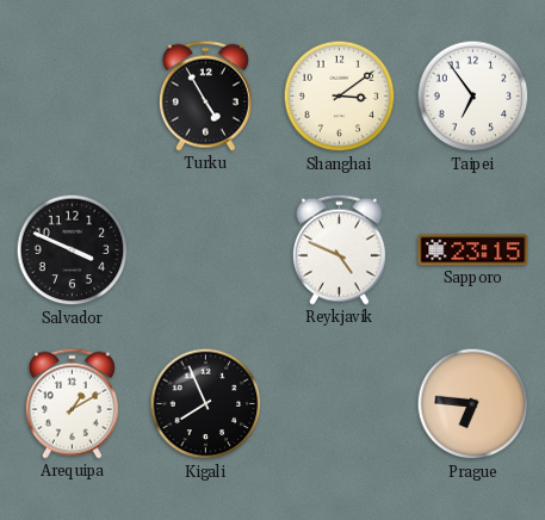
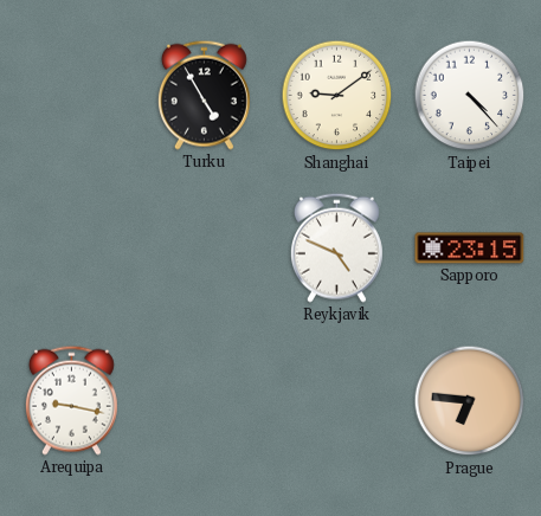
Shanghai: 3:09 -> 9:09
Taipei: 6:54 -> 4:23
Salvador: 3:49 -> none
Arequipa: 1:10 -> 9:17
Kigali: 7:56 -> none
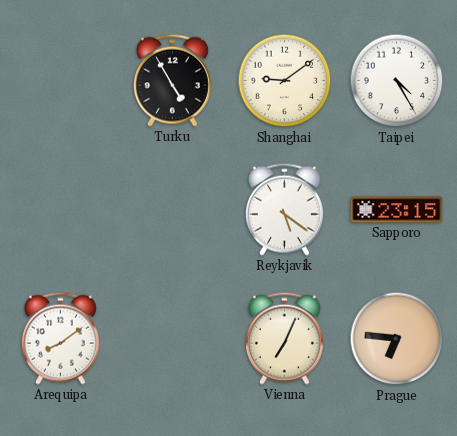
Taipei: 4:23 -> 4:25
Reykjavik: 4:49 -> 5:21
Arequipa: 9:17 -> 8:09
Vienna: none -> 7:04
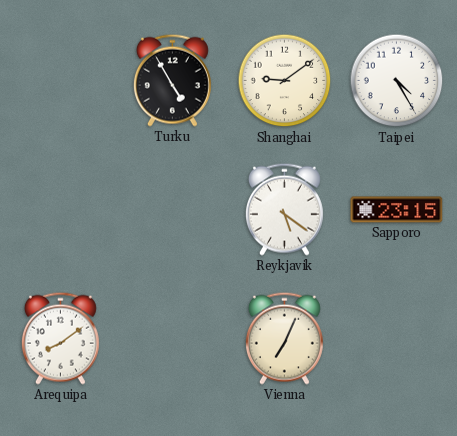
Prague: 6:46 -> none
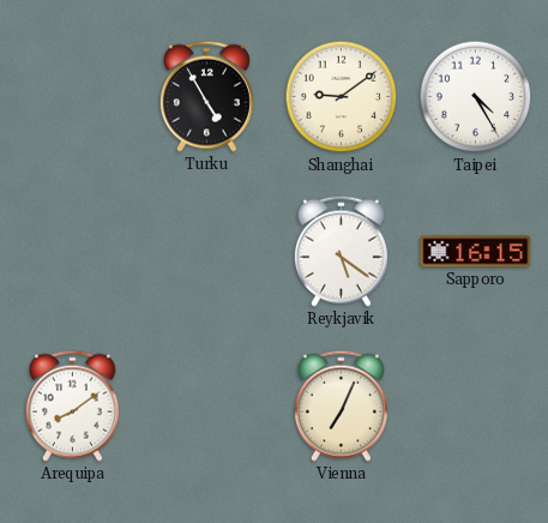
Sapporo: 23:15 -> 16:15
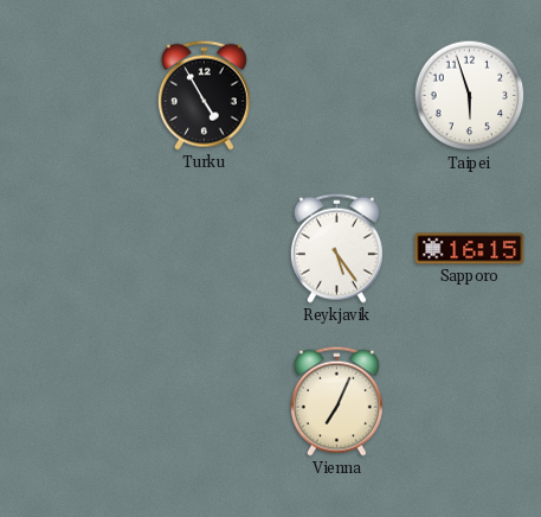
Shanghai: 9:09 -> none
Taipei: 4:25 -> 5:57
Reykjavik: 5:21 -> 5:24
Arequipa: 8:09 -> none
